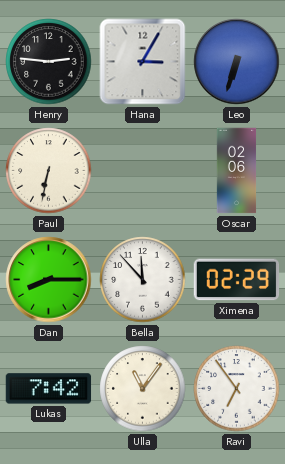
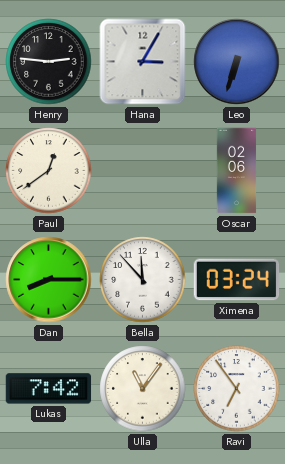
Paul: 6:32 -> 12:39
Ximena: 02:29 -> 03:24
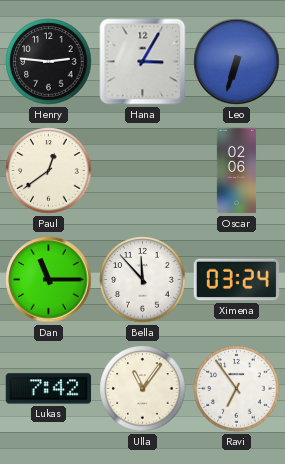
Dan: 8:15 -> 11:15
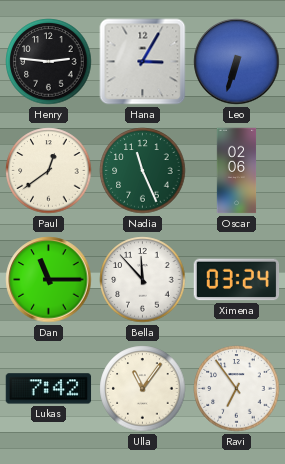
Nadia: none -> 11:26
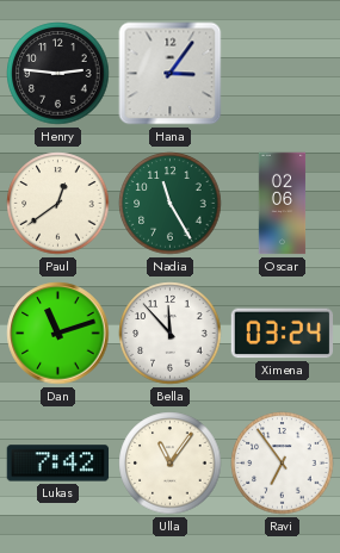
Hana: 3:05 -> 3:06
Leo: 6:33 -> none
Nadia: 11:26 -> 11:25
Dan: 11:15 -> 11:12
